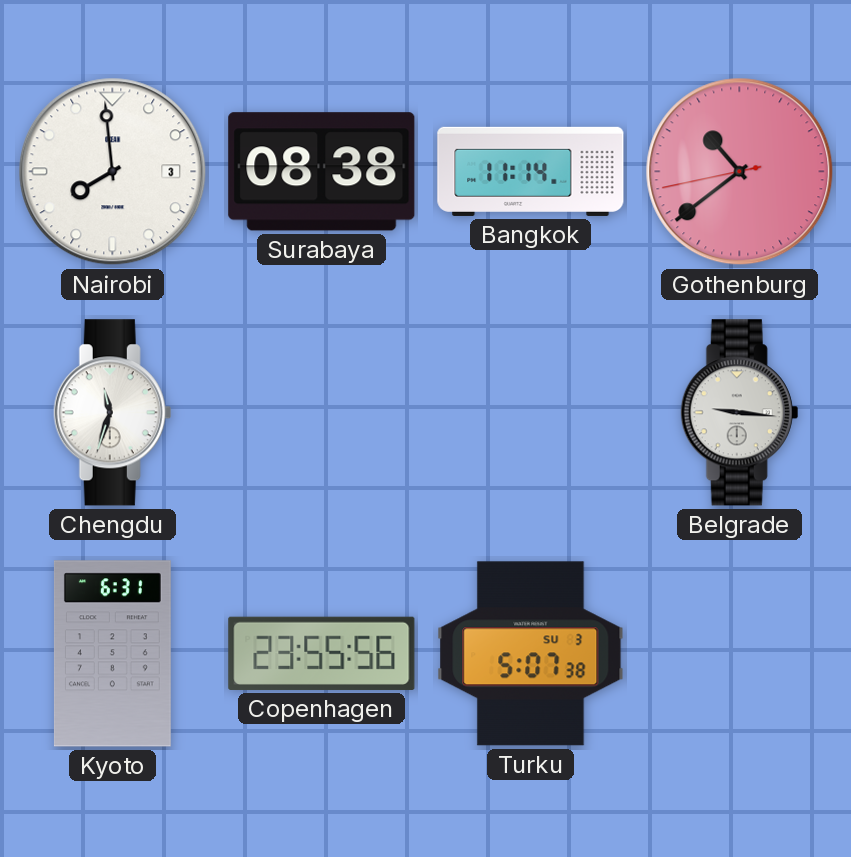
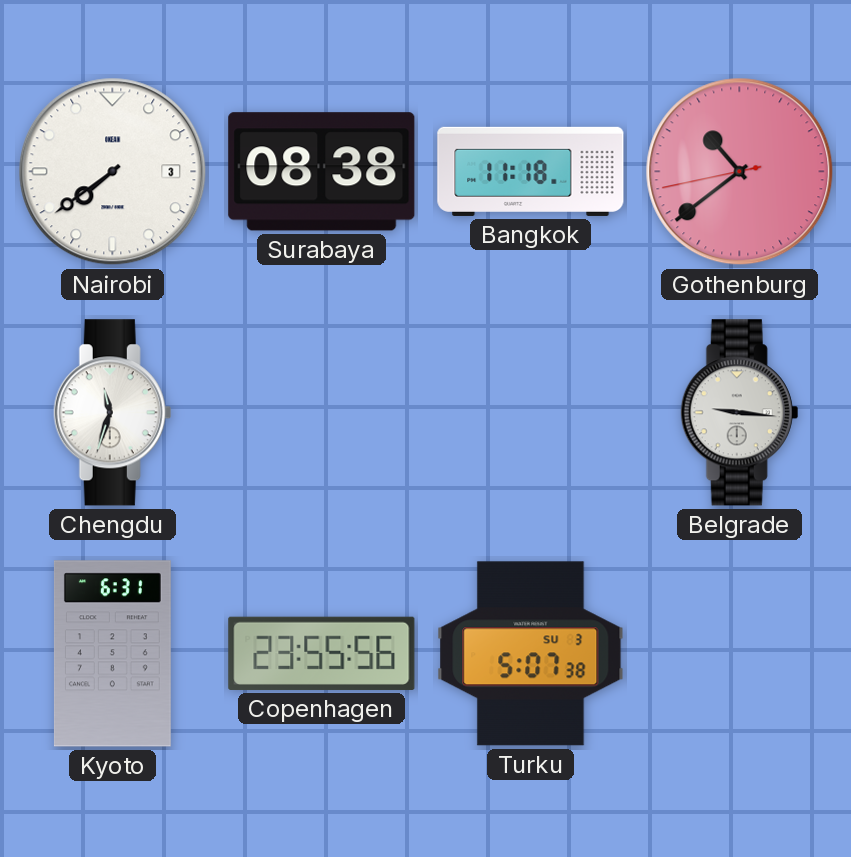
Nairobi: 7:59 -> 7:39
Bangkok: 11:14 -> 11:18
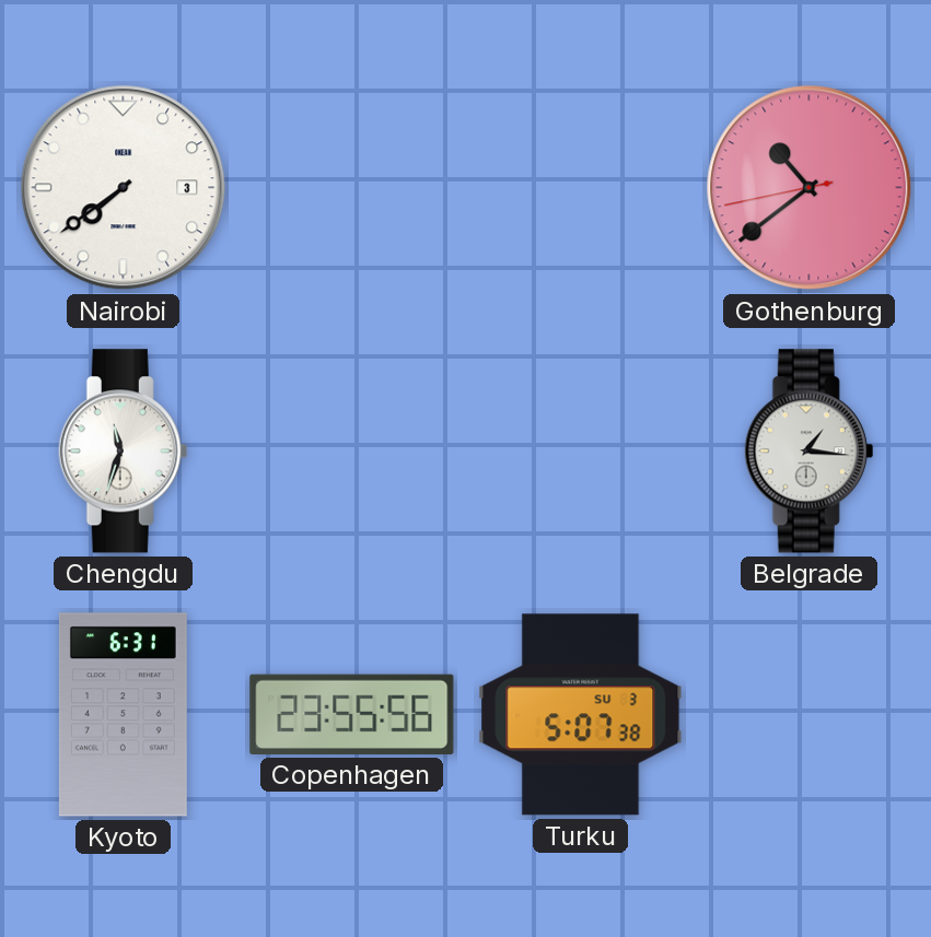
Surabaya: 08:38 -> none
Bangkok: 11:18 -> none
Belgrade: 9:16 -> 1:16
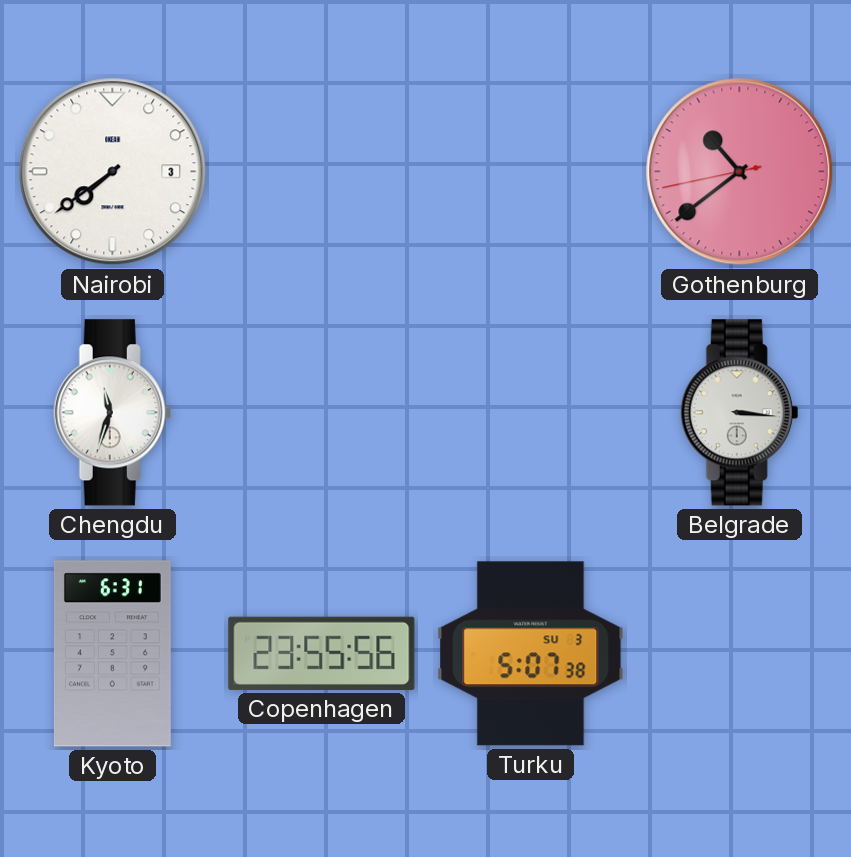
Belgrade: 1:16 -> 3:16
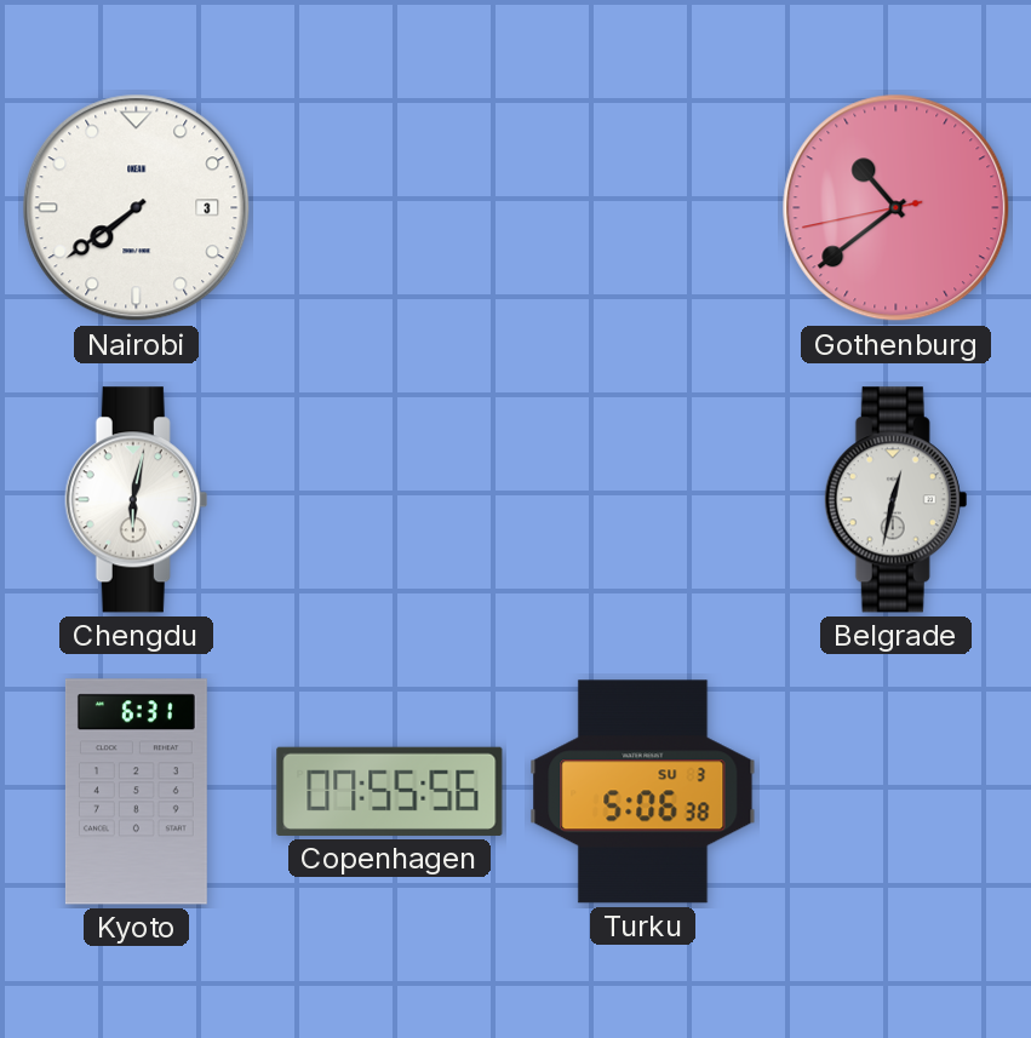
Chengdu: 11:33 -> 6:02
Belgrade: 3:16 -> 12:32
Copenhagen: 23:55 -> 07:55
Turku: 5:07 -> 5:06
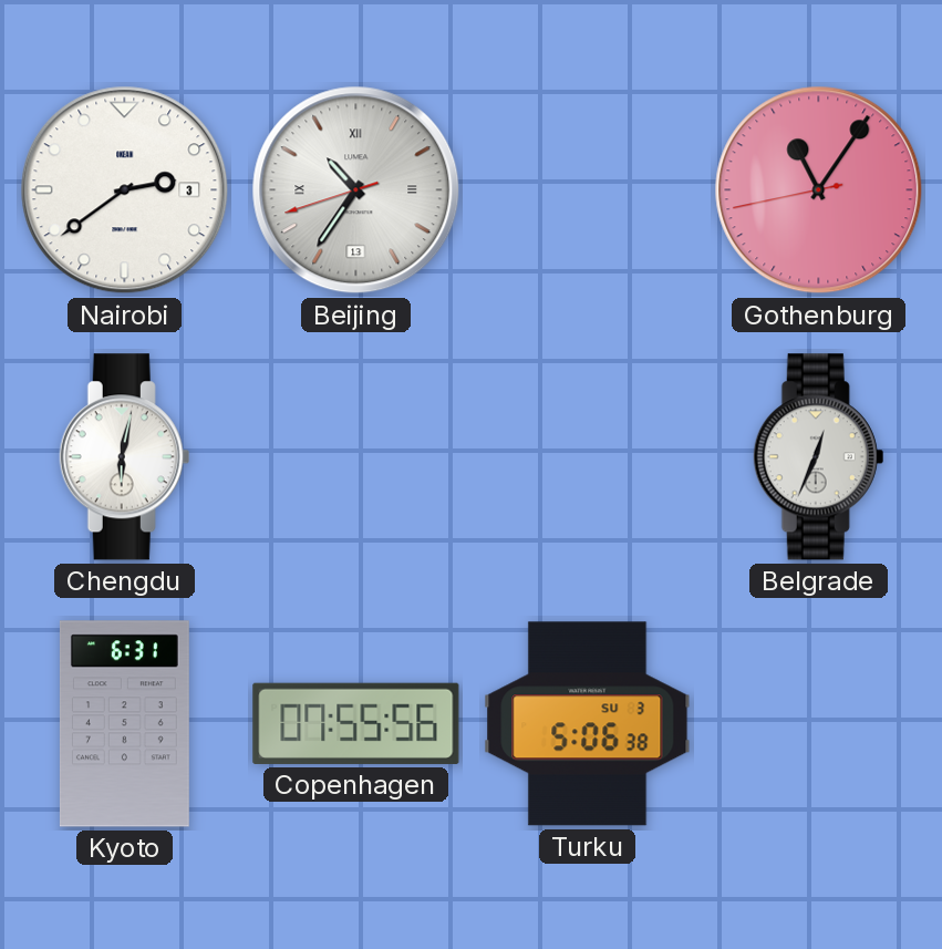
Nairobi: 7:39 -> 2:39
Beijing: none -> 10:35
Gothenburg: 10:38 -> 11:05
Belgrade: 12:32 -> 12:34
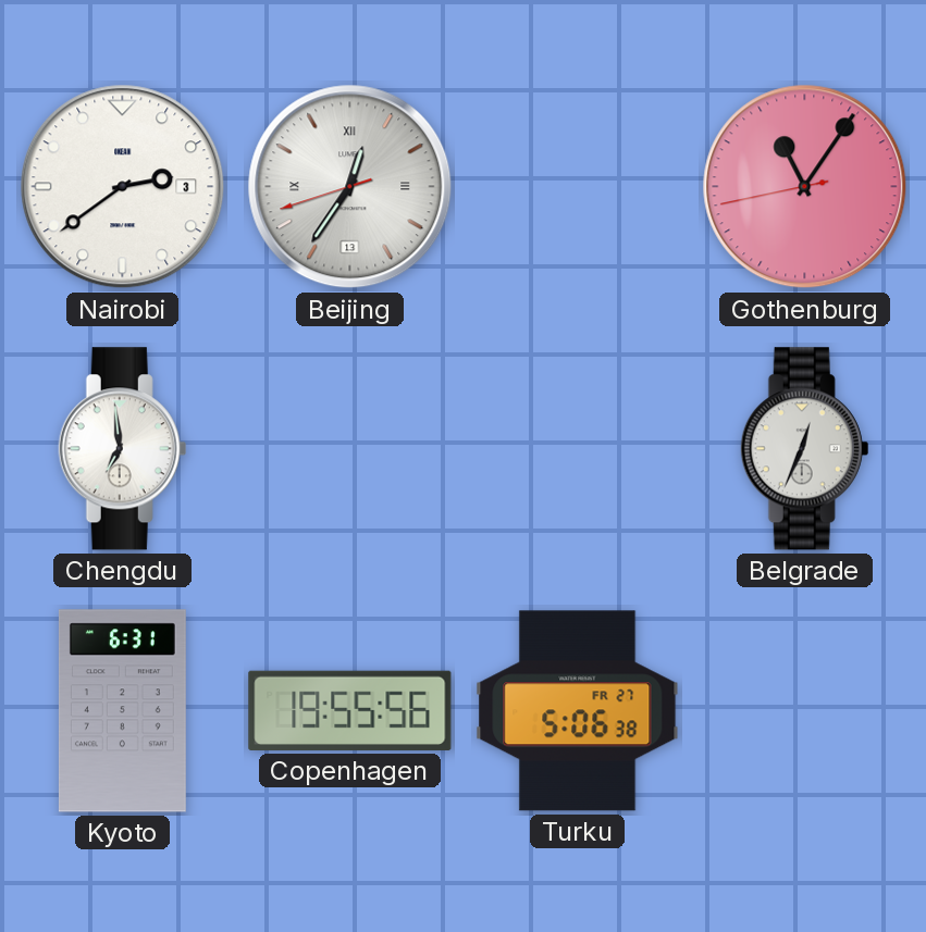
Beijing: 10:35 -> 12:35
Chengdu: 6:02 -> 6:59
Copenhagen: 07:55 -> 19:55
Turku date: SU 3 -> FR 27
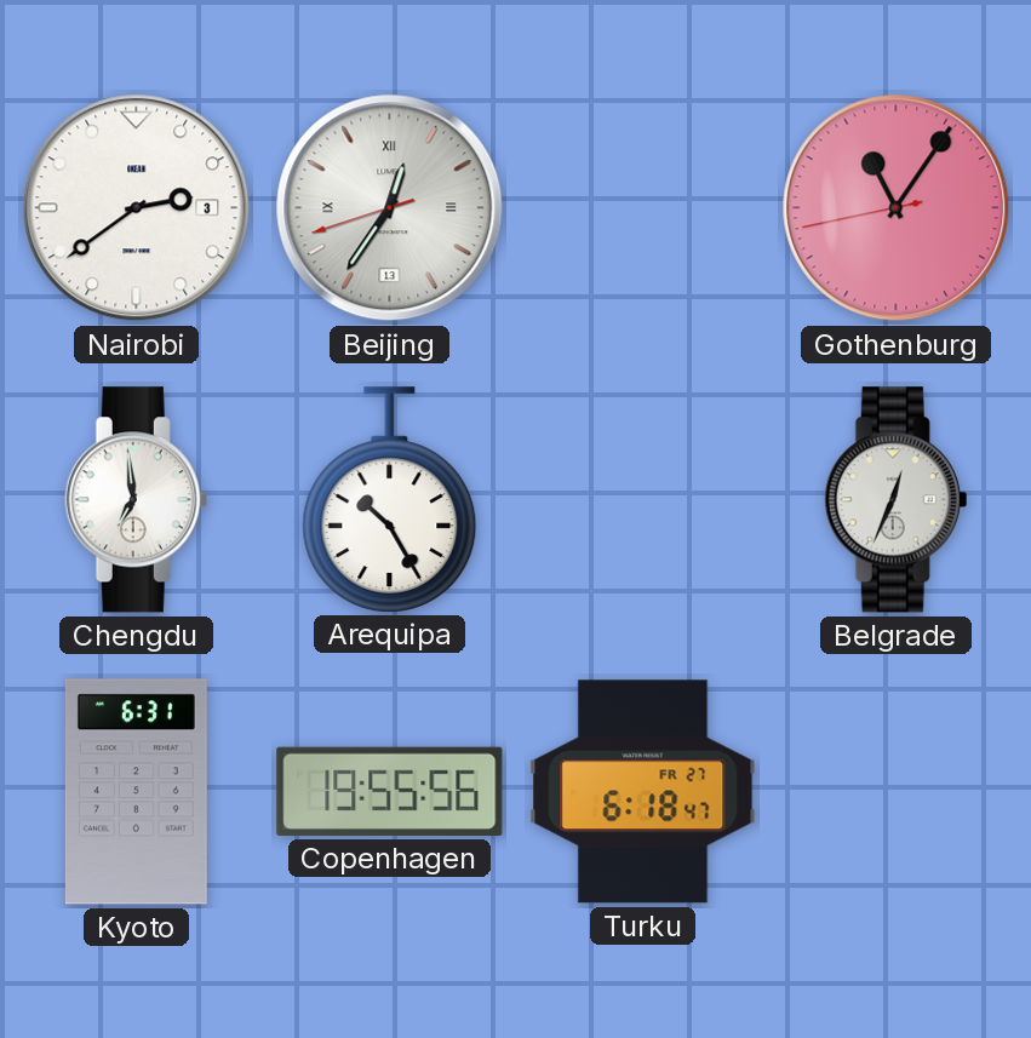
Arequipa: none -> 10:25
Turku: 5:06 -> 6:18
